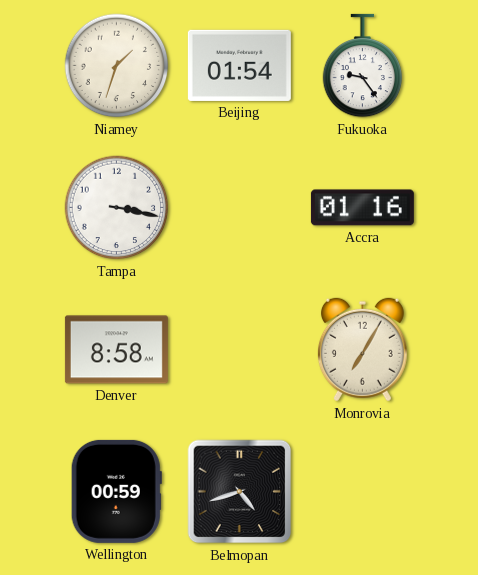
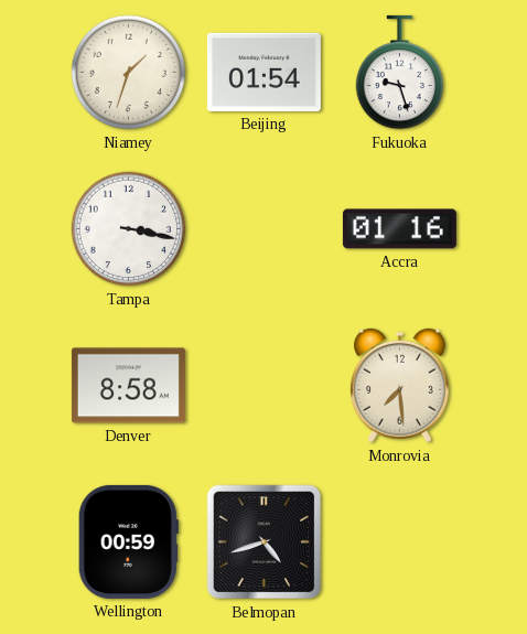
Fukuoka: 9:24 -> 9:27
Monrovia: 7:05 -> 7:29
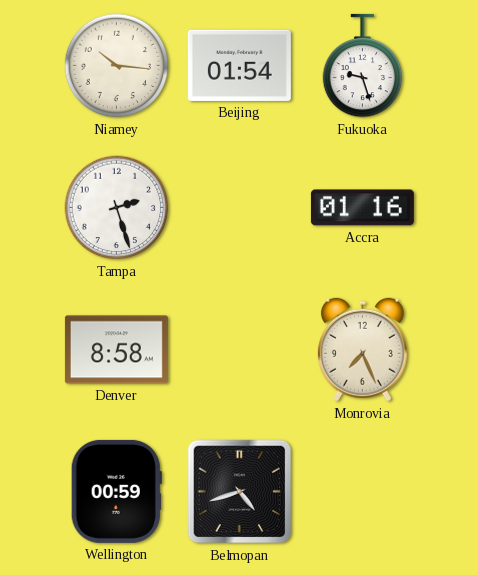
Niamey: 1:33 -> 10:16
Tampa: 3:17 -> 2:27
Monrovia: 7:29 -> 7:26
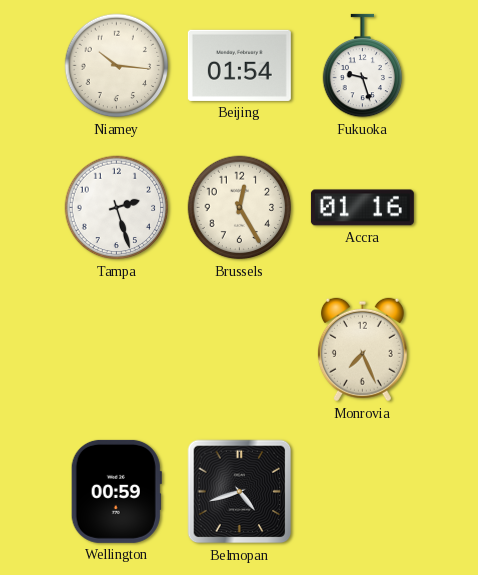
Brussels: none -> 12:25
Denver: 8:58 -> none
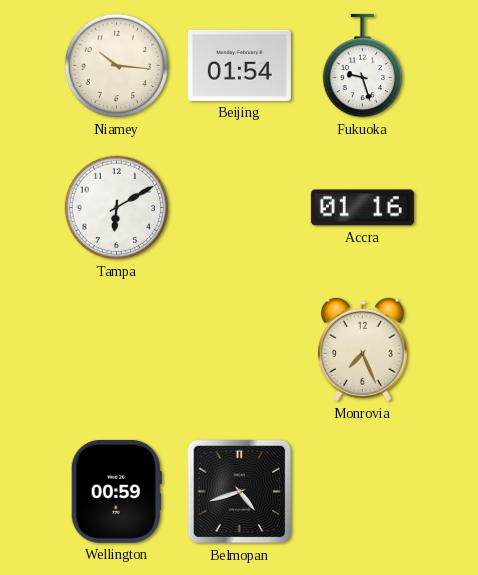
Tampa: 2:27 -> 6:10
Brussels: 12:25 -> none
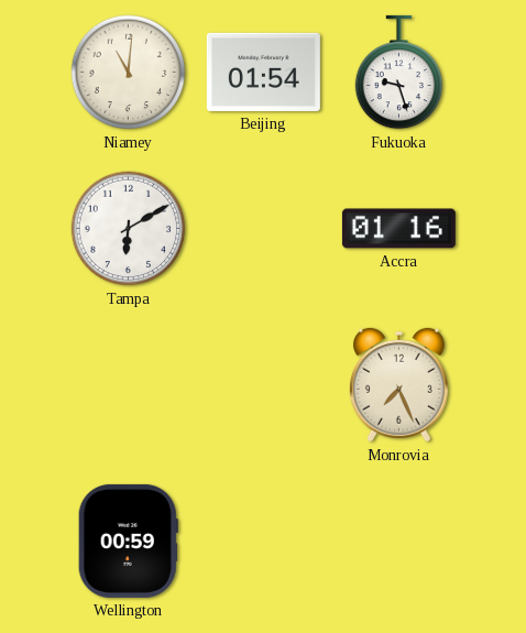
Niamey: 10:16 -> 11:01
Belmopan: 4:42 -> none
